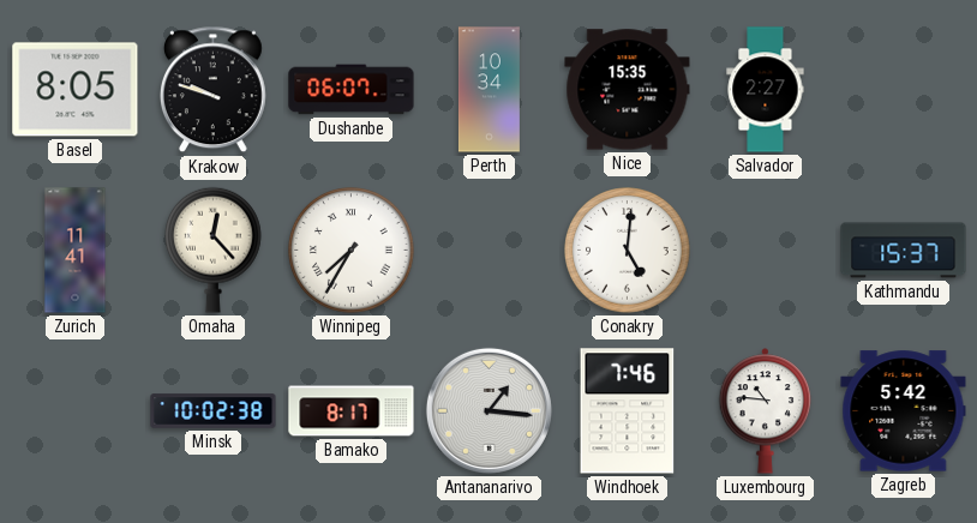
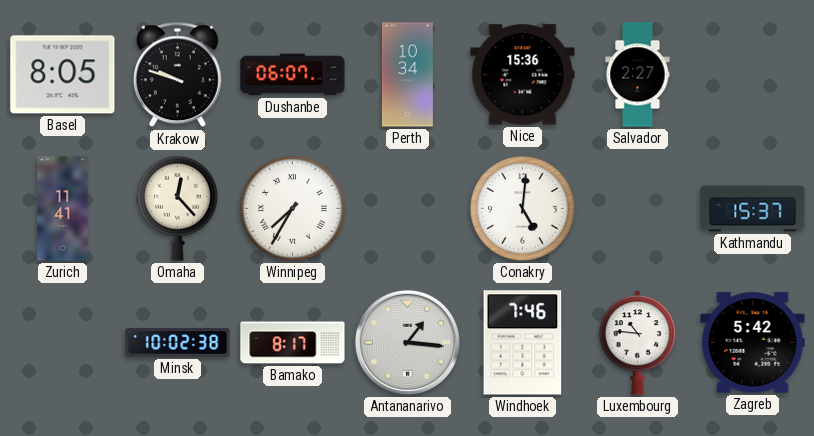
Nice: 15:35 -> 15:36
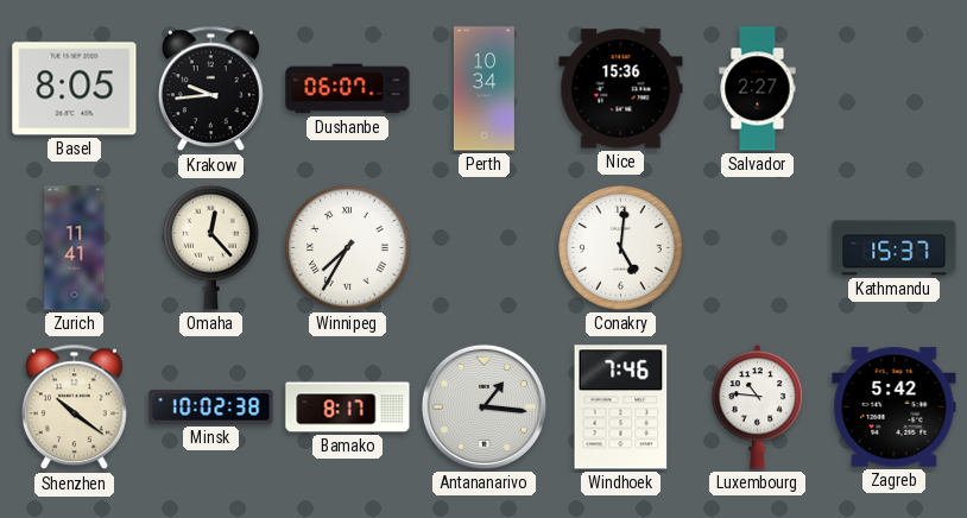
Krakow: 9:48 -> 9:44
Shenzhen: none -> 10:21
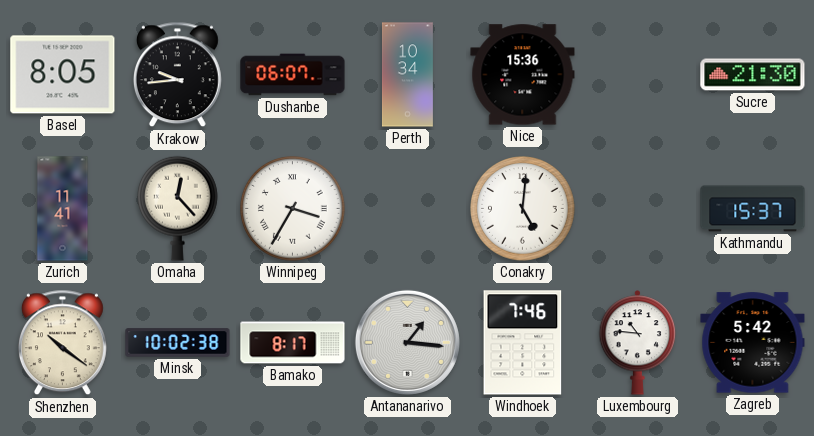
Salvador: 2:27 -> none
Sucre: none -> 21:30
Winnipeg: 7:35 -> 3:35
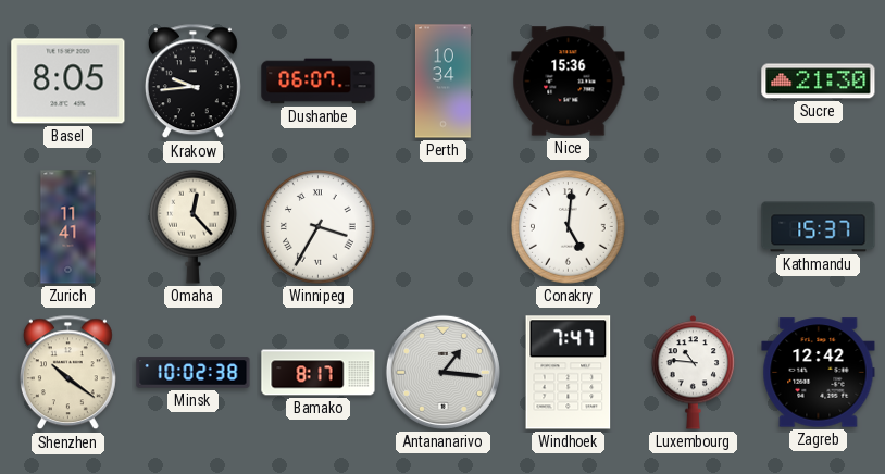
Windhoek: 7:46 -> 7:47
Zagreb: 5:42 -> 12:42
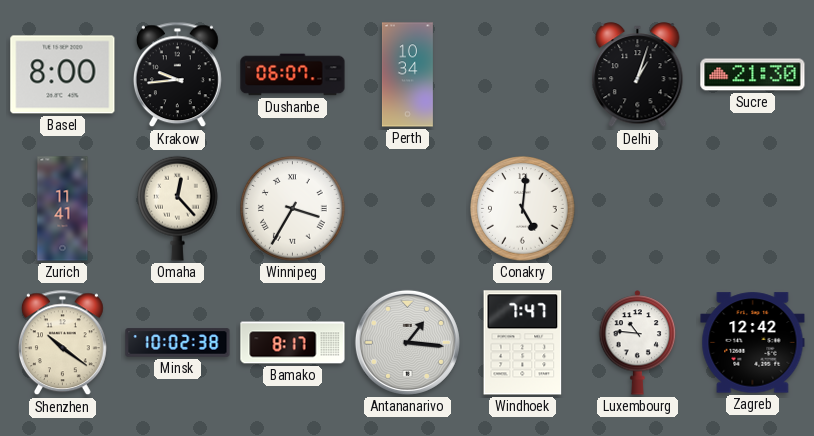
Basel: 8:05 -> 8:00
Nice: 15:36 -> none
Delhi: none -> 1:03
Kathmandu: 15:37 -> none
